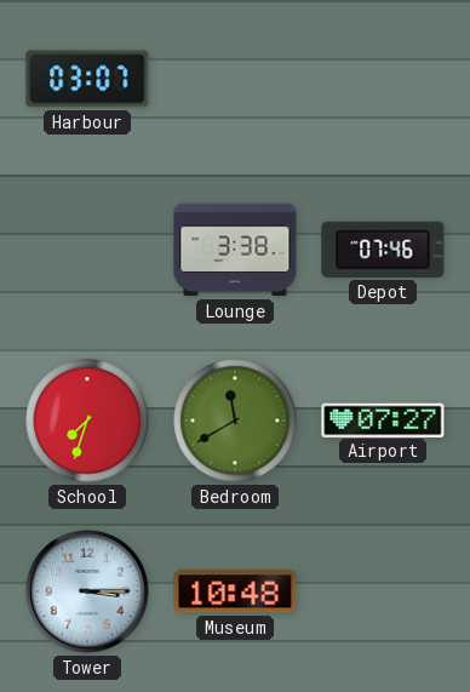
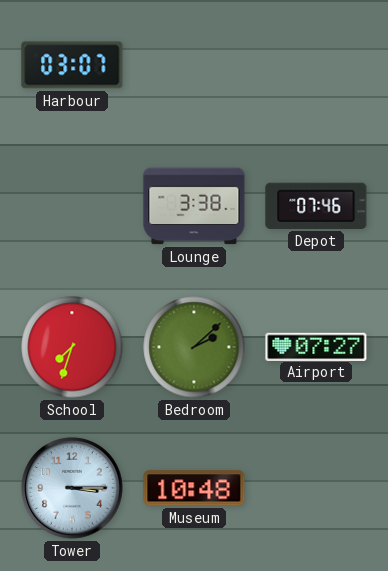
Bedroom: 11:40 -> 2:08
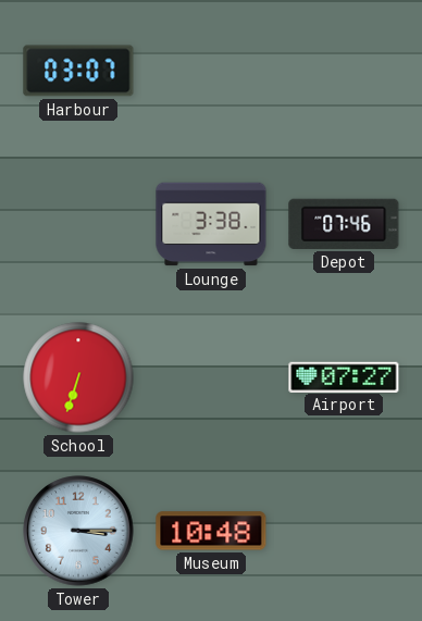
School: 7:33 -> 6:33
Bedroom: 2:08 -> none
